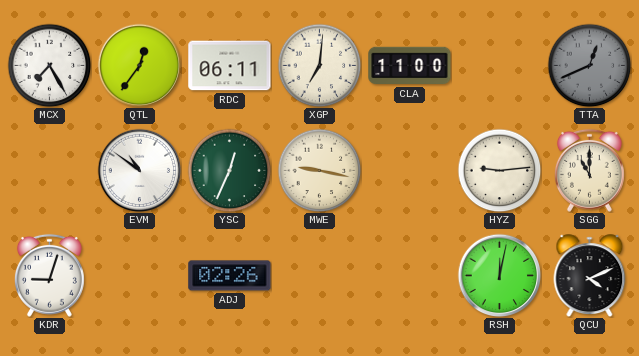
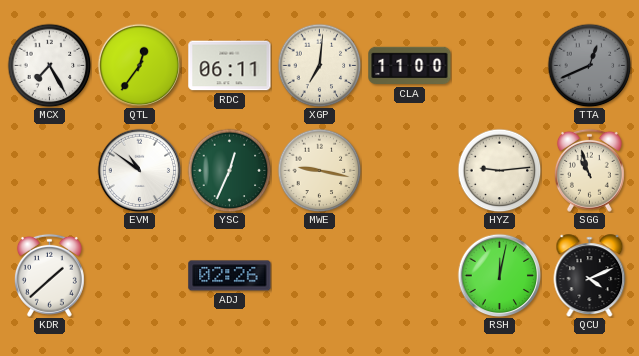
SGG: 11:00 -> 10:57
KDR: 9:03 -> 1:38
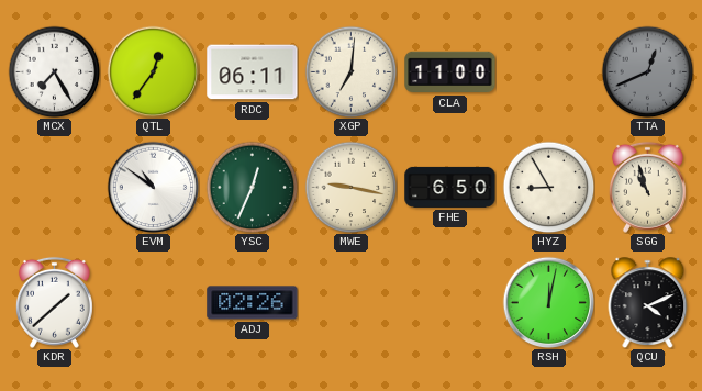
FHE: none -> 6:50
HYZ: 9:14 -> 8:55
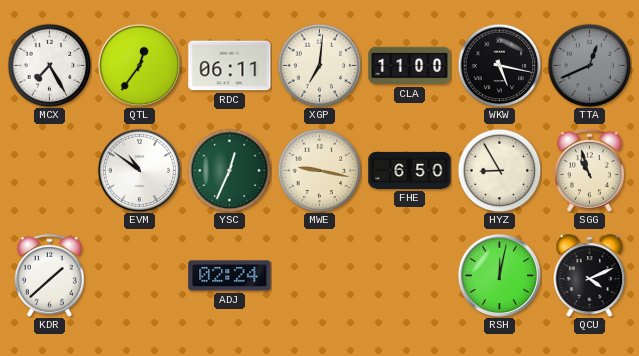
WKW: none -> 5:17
ADJ: 02:26 -> 02:24
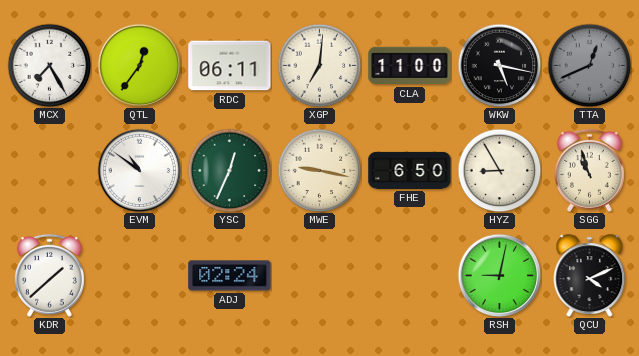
RSH: 12:02 -> 9:02
